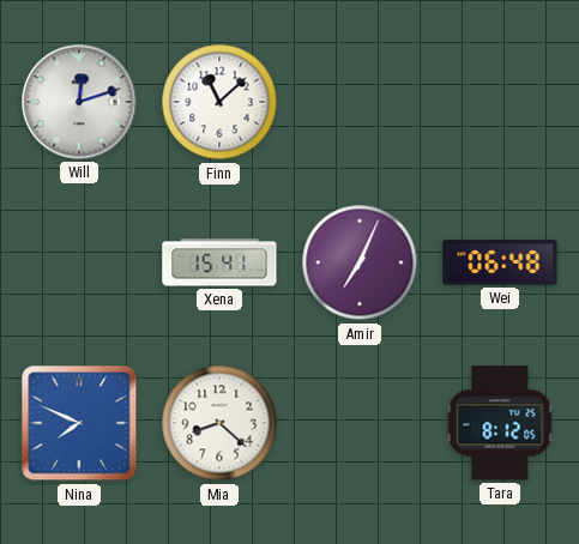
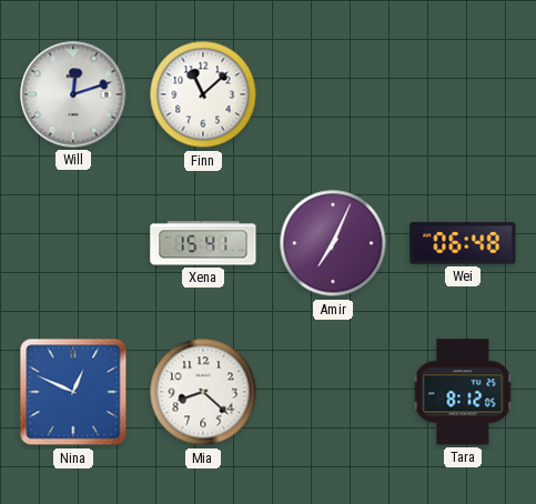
Nina: 7:49 -> 12:49
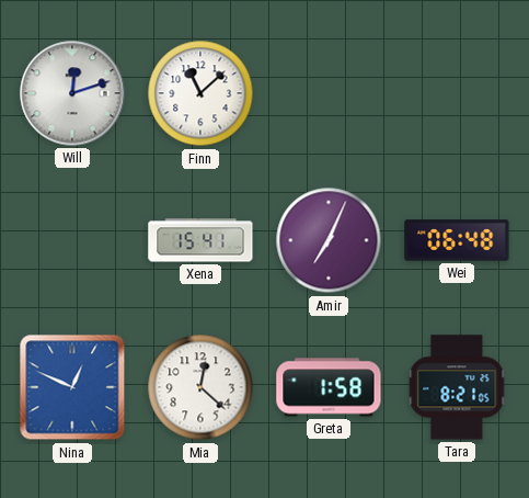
Mia: 8:22 -> 12:22
Greta: none -> 1:58
Tara: 8:12 -> 8:21
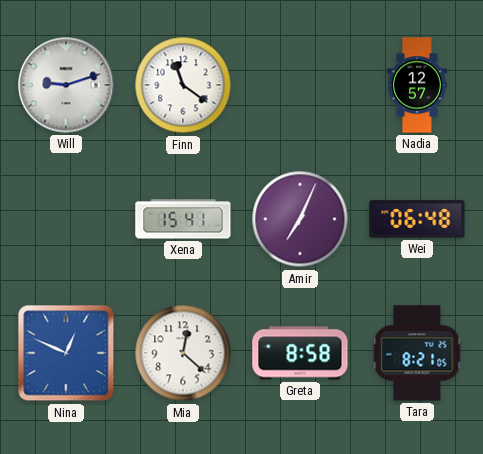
Will: 12:12 -> 9:12
Finn: 11:08 -> 11:21
Nadia: none -> 12:57
Greta: 1:58 -> 8:58
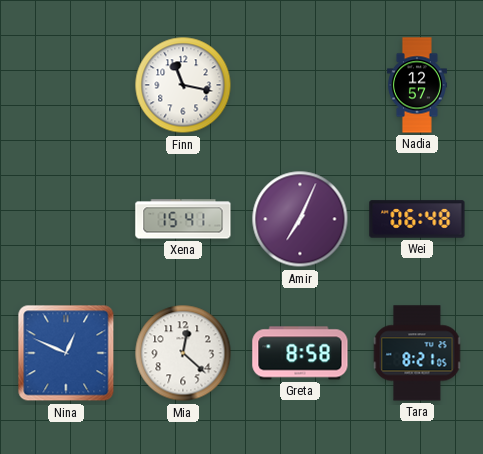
Will: 9:12 -> none
Finn: 11:21 -> 11:17
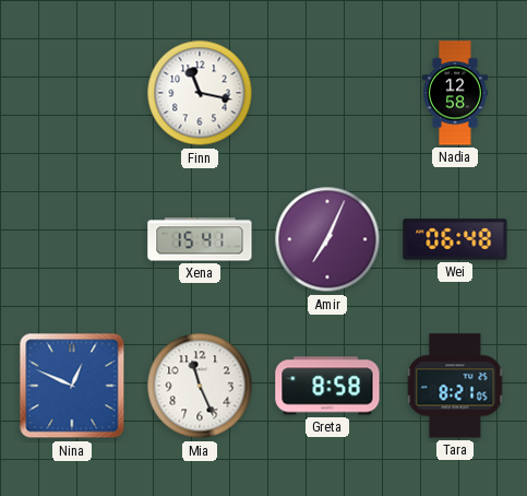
Nadia: 12:57 -> 12:58
Mia: 12:22 -> 11:26
